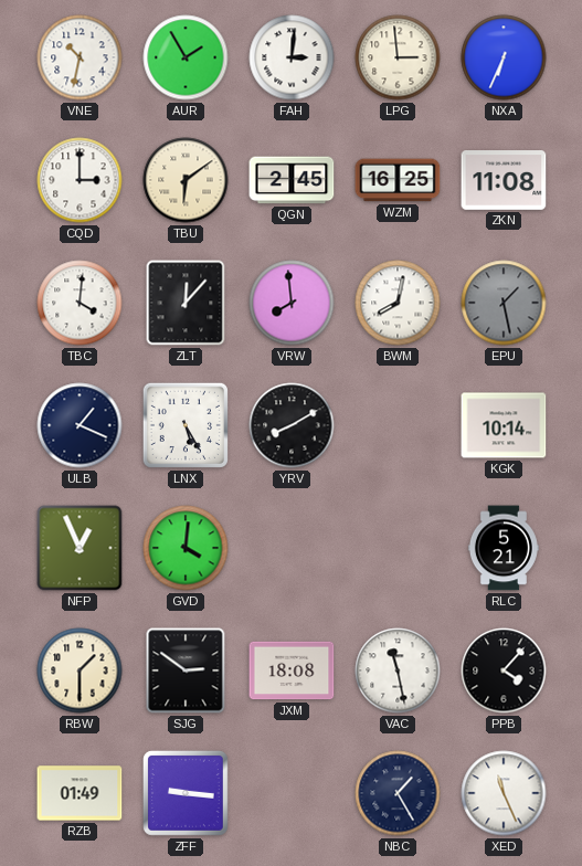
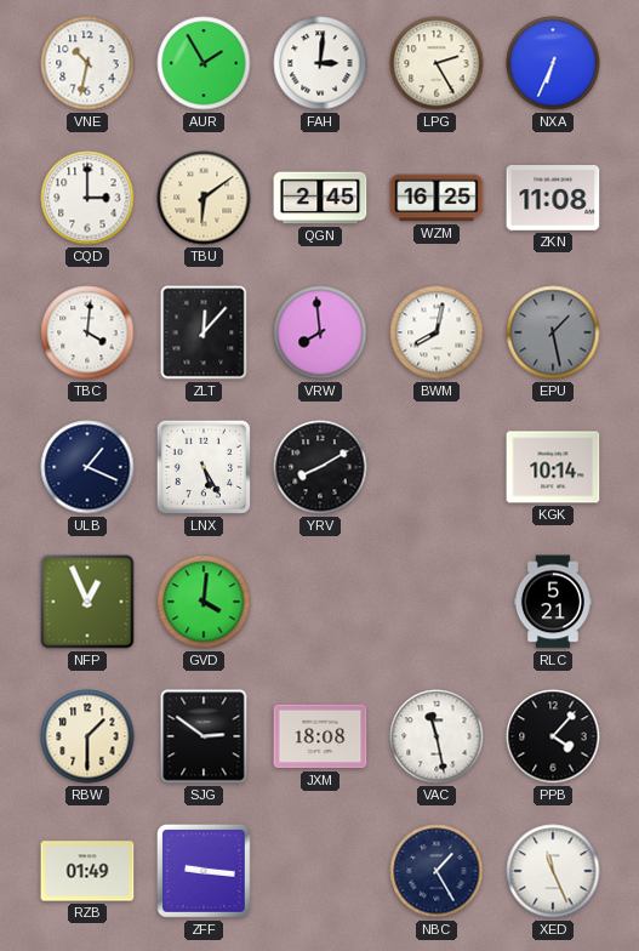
LPG: 2:59 -> 2:25
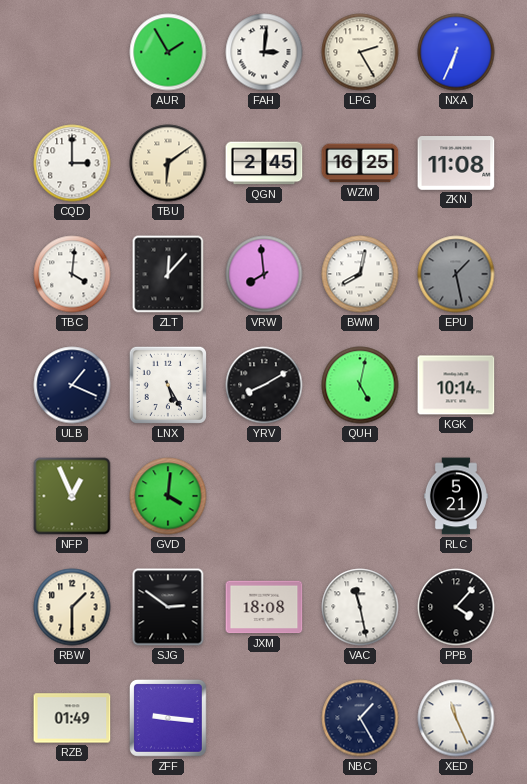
VNE: 10:32 -> none
QUH: none -> 5:02
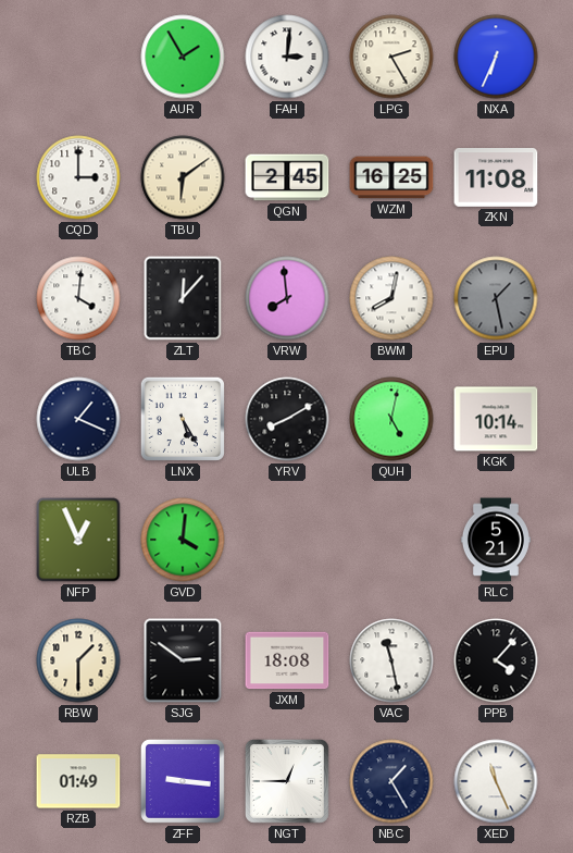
NGT: none -> 12:45
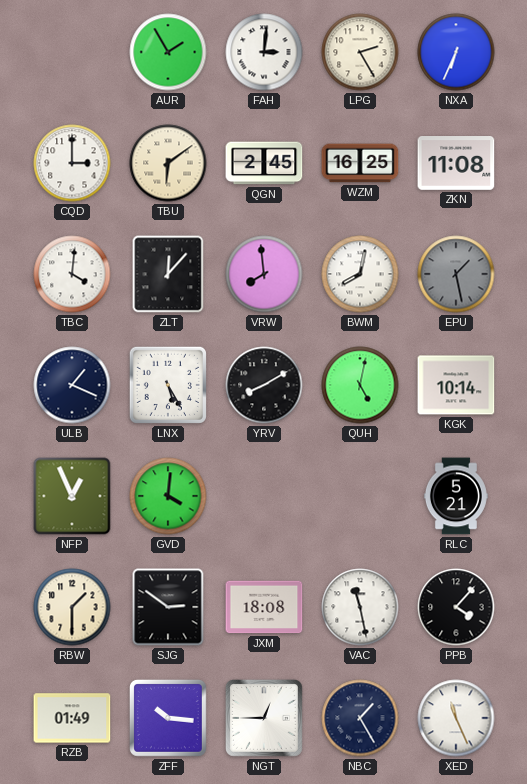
ZFF: 9:16 -> 10:16
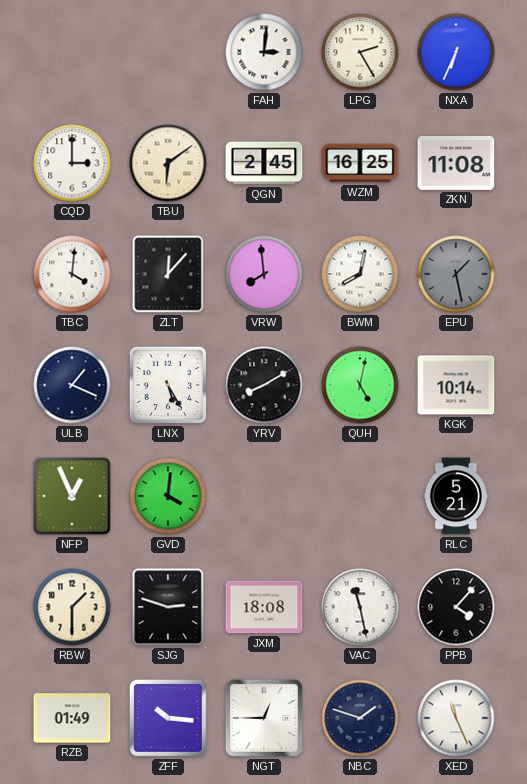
AUR: 1:55 -> none
SJG: 2:51 -> 2:48
NBC: 1:25 -> 1:48
